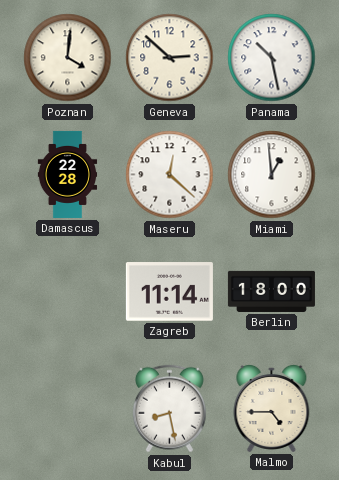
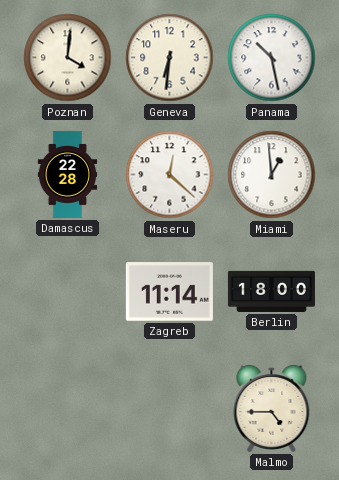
Geneva: 2:52 -> 6:31
Kabul: 8:28 -> none
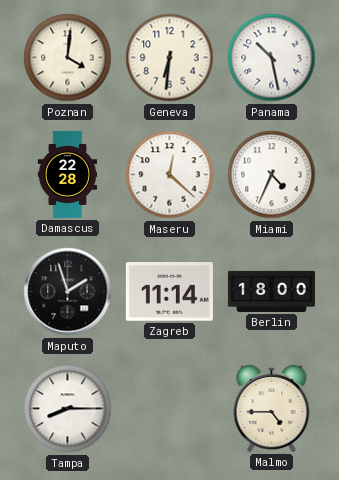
Miami: 12:59 -> 4:34
Maputo: none -> 1:57
Tampa: none -> 8:15
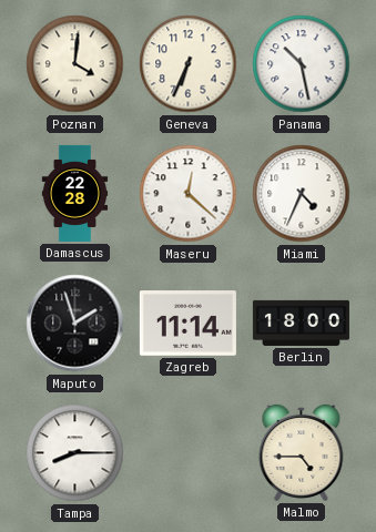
Geneva: 6:31 -> 6:34
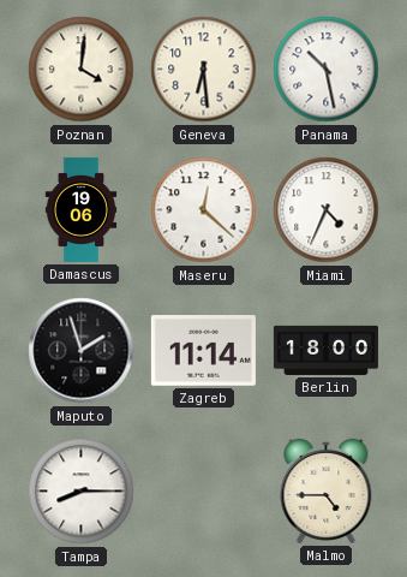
Geneva: 6:34 -> 6:29
Damascus: 22:28 -> 19:06
